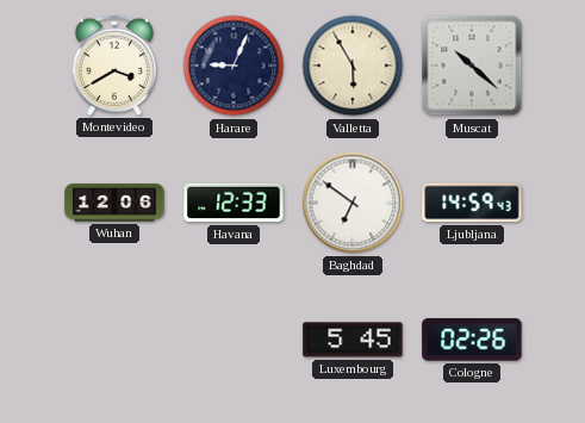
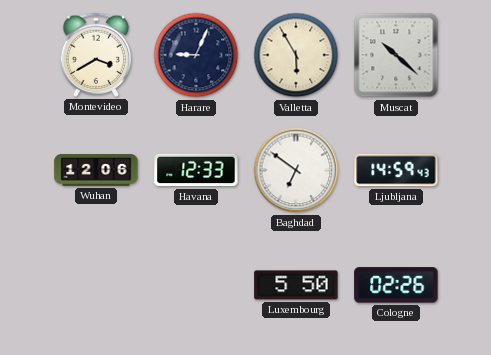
Luxembourg: 5:45 -> 5:50
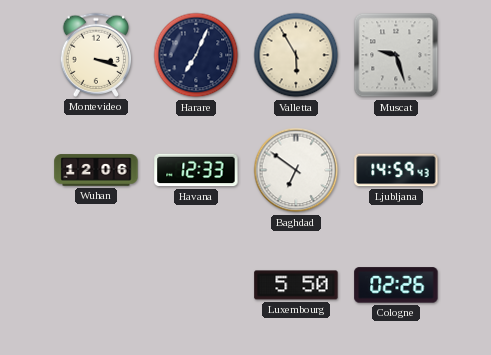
Montevideo: 3:40 -> 3:18
Harare: 9:04 -> 7:04
Muscat: 10:22 -> 9:27
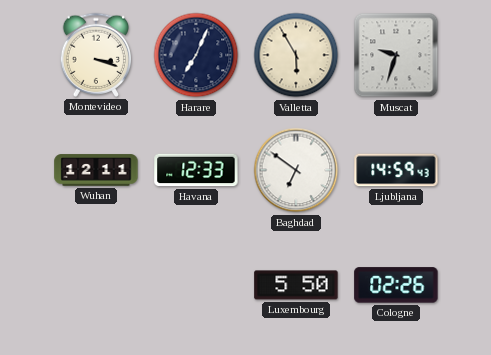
Muscat: 9:27 -> 9:33
Wuhan: 12:06 -> 12:11
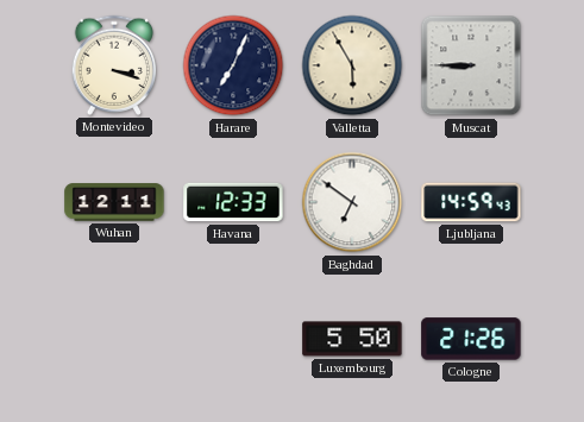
Muscat: 9:33 -> 8:45
Cologne: 02:26 -> 21:26
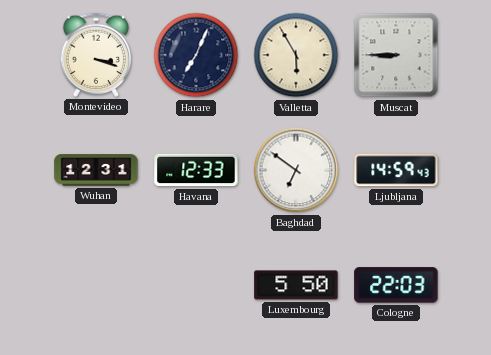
Wuhan: 12:11 -> 12:31
Cologne: 21:26 -> 22:03
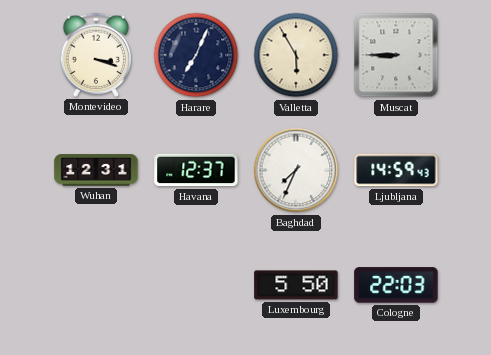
Havana: 12:33 -> 12:37
Baghdad: 6:51 -> 7:34
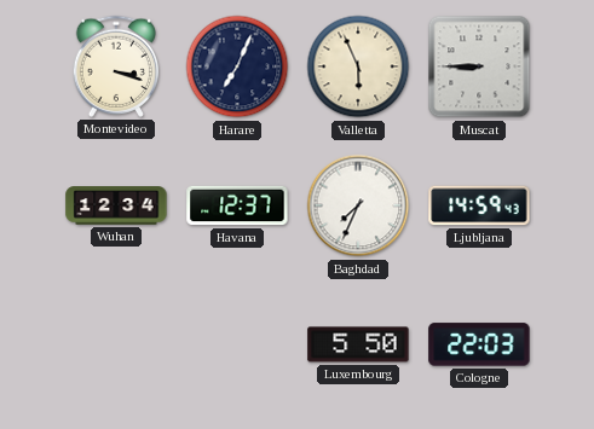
Valletta: 5:55 -> 5:56
Wuhan: 12:31 -> 12:34
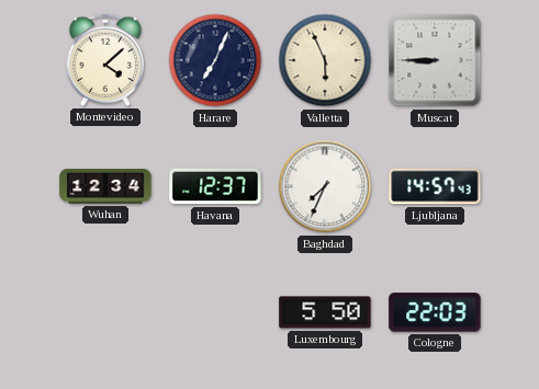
Montevideo: 3:18 -> 4:08
Ljubljana: 14:59 -> 14:57
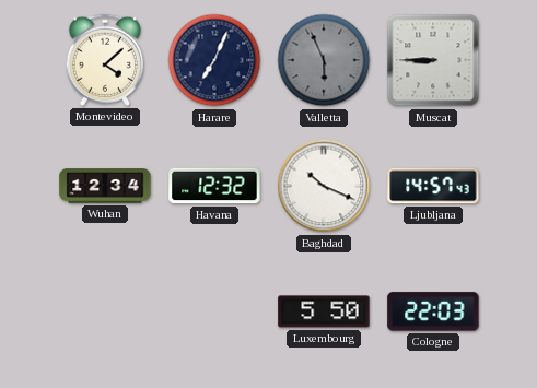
Valletta dial: cream -> grey
Havana: 12:37 -> 12:32
Baghdad: 7:34 -> 10:19
